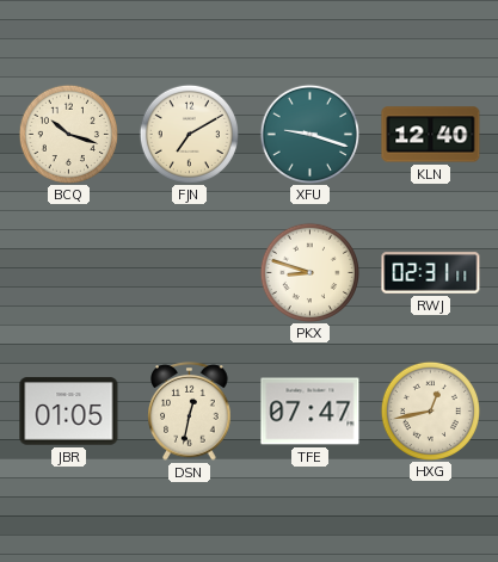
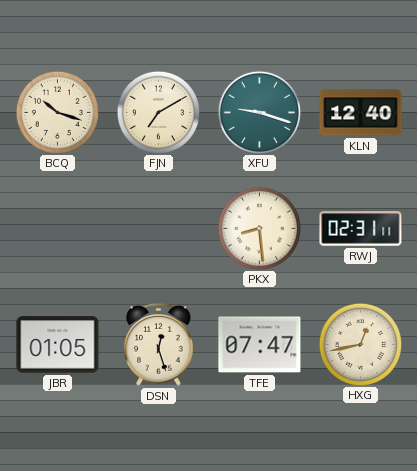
PKX: 8:48 -> 8:29
DSN: 12:32 -> 12:27
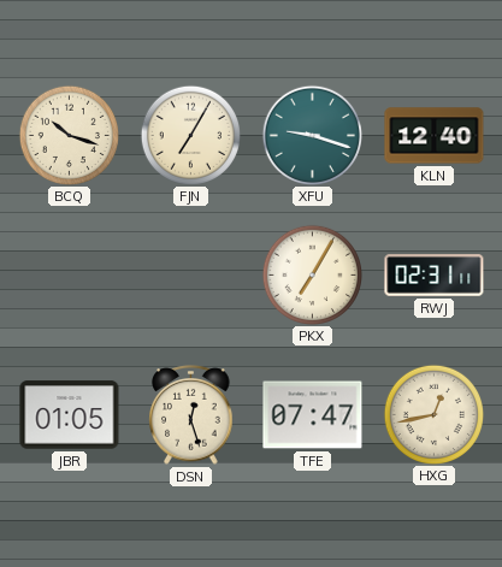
FJN: 7:10 -> 7:05
PKX: 8:29 -> 7:05
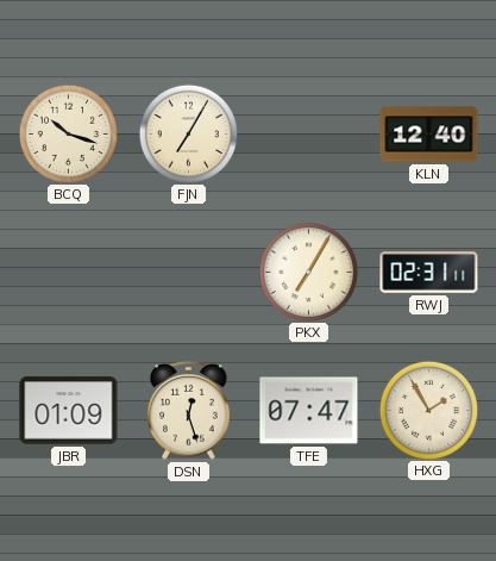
XFU: 9:18 -> none
JBR: 01:05 -> 01:09
HXG: 12:43 -> 1:55
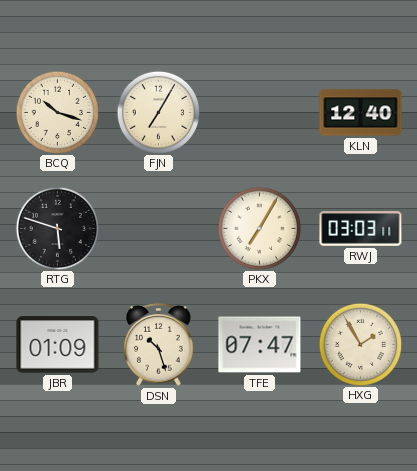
RTG: none -> 5:48
RWJ: 02:31 -> 03:03
DSN: 12:27 -> 10:27
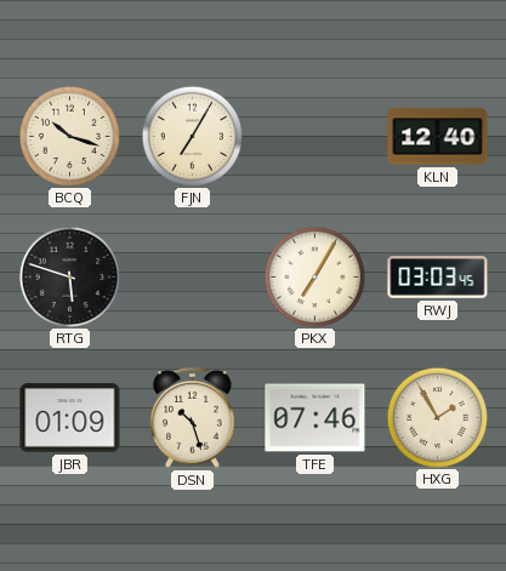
RWJ: 03:03:11 -> 03:03:45
TFE: 07:47 -> 07:46
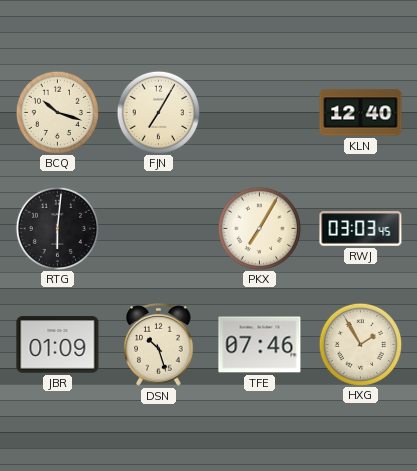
RTG: 5:48 -> 6:01
